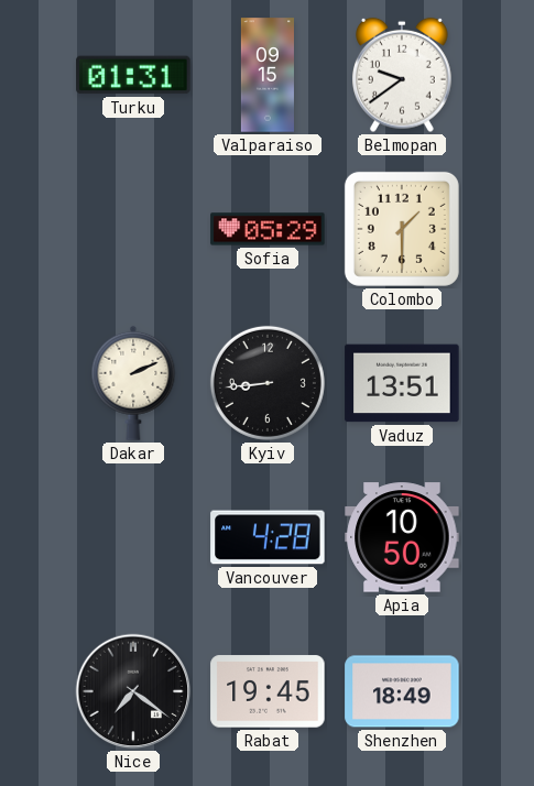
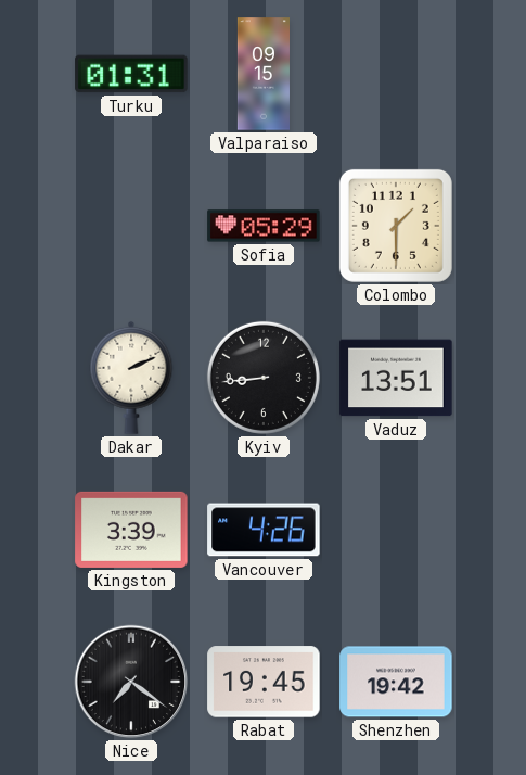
Belmopan: 9:39 -> none
Kingston: none -> 3:39
Vancouver: 4:28 -> 4:26
Apia: 10:50 -> none
Shenzhen: 18:49 -> 19:42
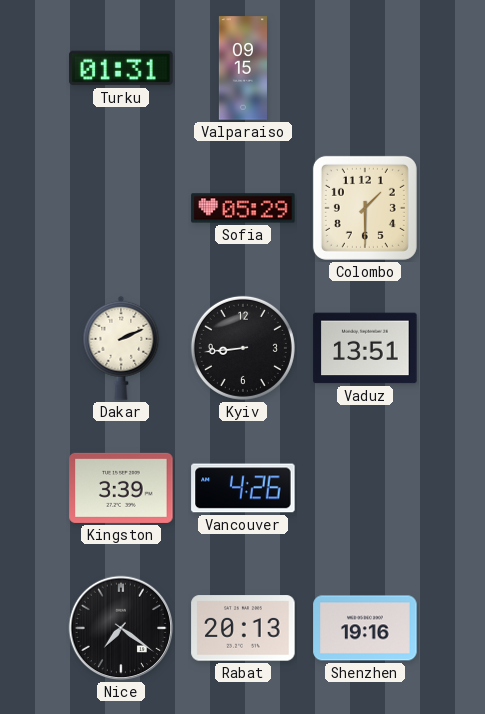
Rabat: 19:45 -> 20:13
Shenzhen: 19:42 -> 19:16
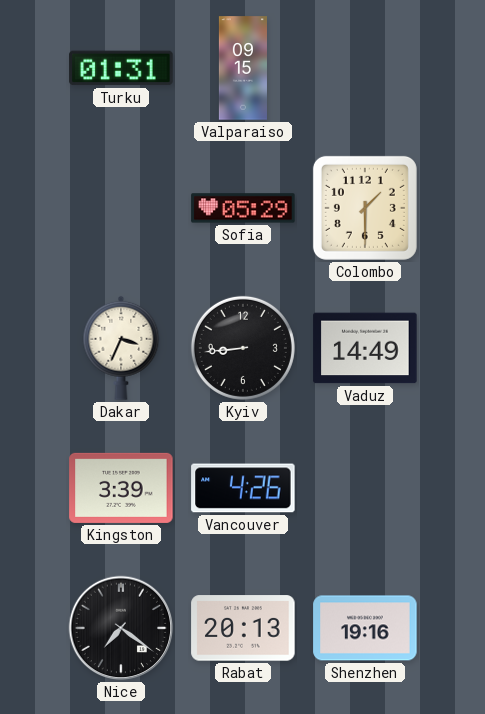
Dakar: 2:11 -> 3:34
Vaduz: 13:51 -> 14:49
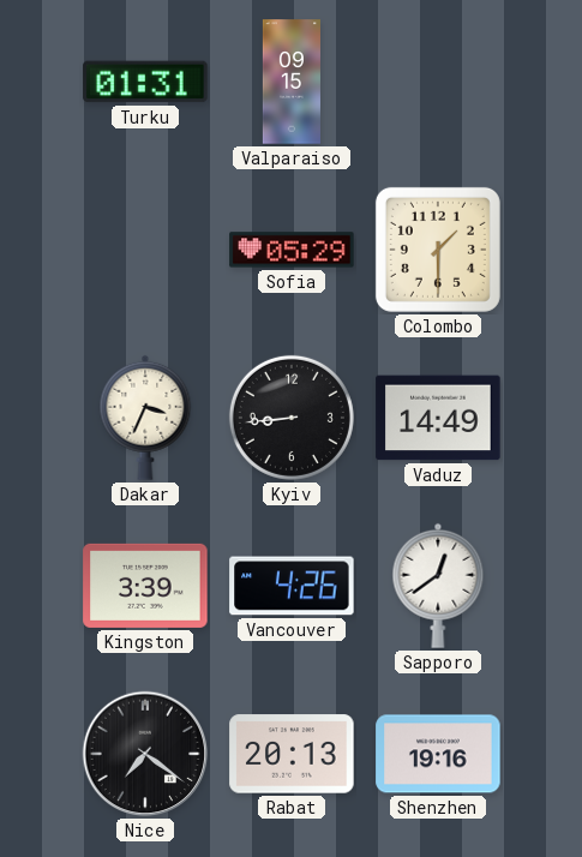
Sapporo: none -> 12:39
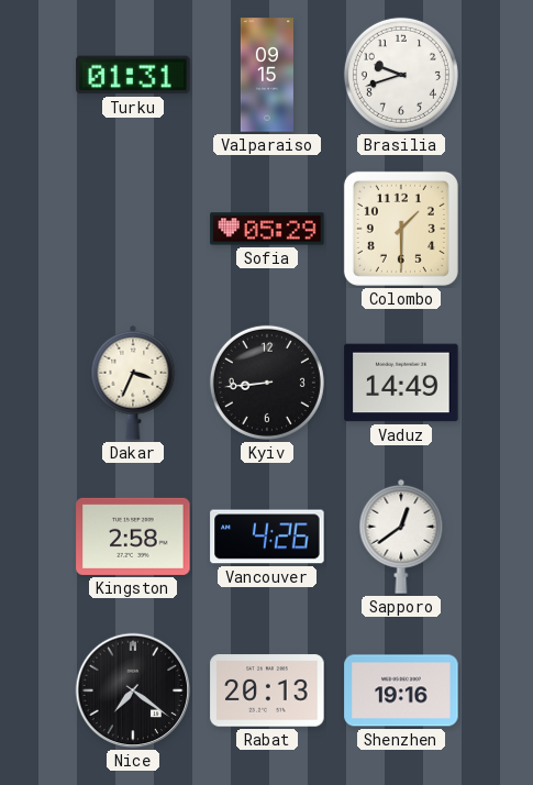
Brasilia: none -> 9:42
Kingston: 3:39 -> 2:58
